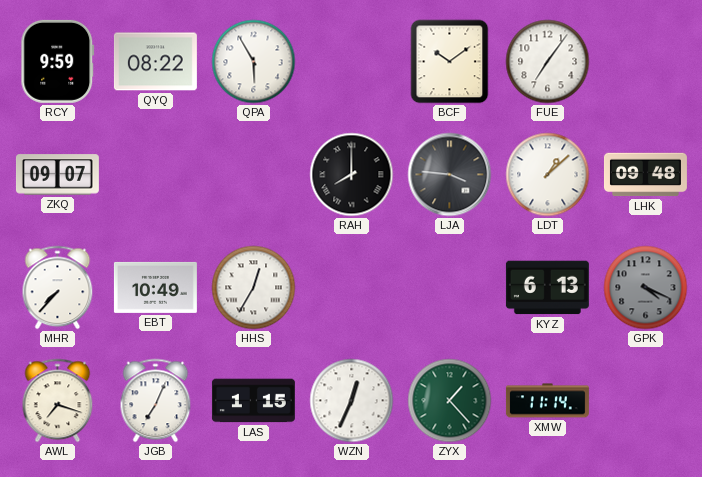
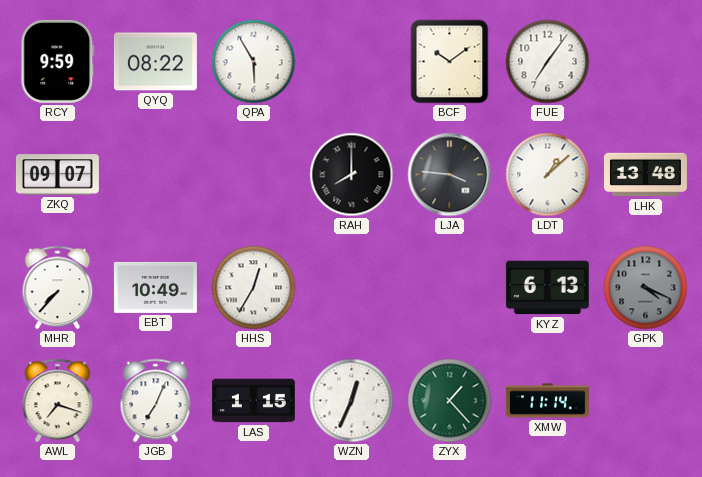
LHK: 09:48 -> 13:48
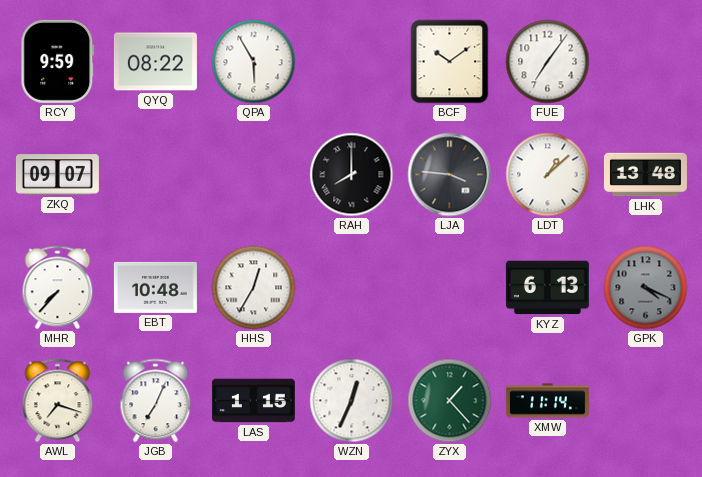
EBT: 10:49 -> 10:48
